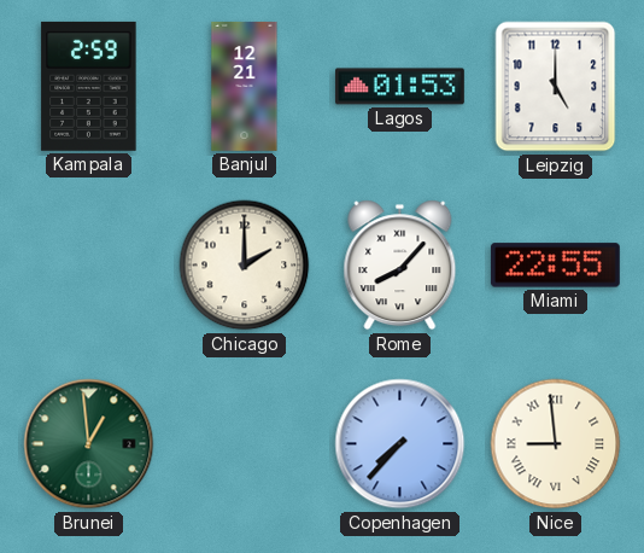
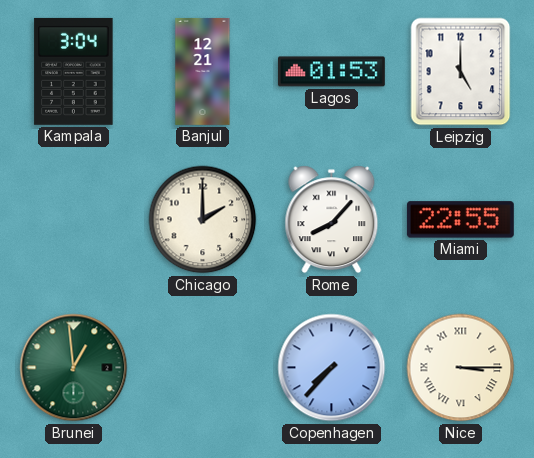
Kampala: 2:59 -> 3:04
Nice: 8:59 -> 3:15
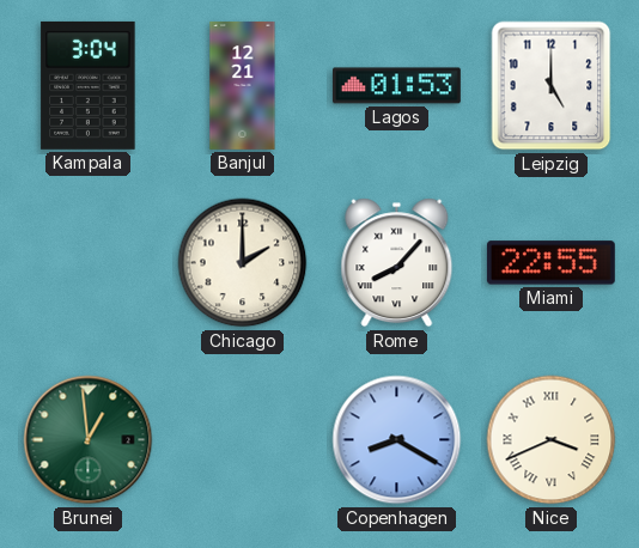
Copenhagen: 7:37 -> 8:20
Nice: 3:15 -> 3:41
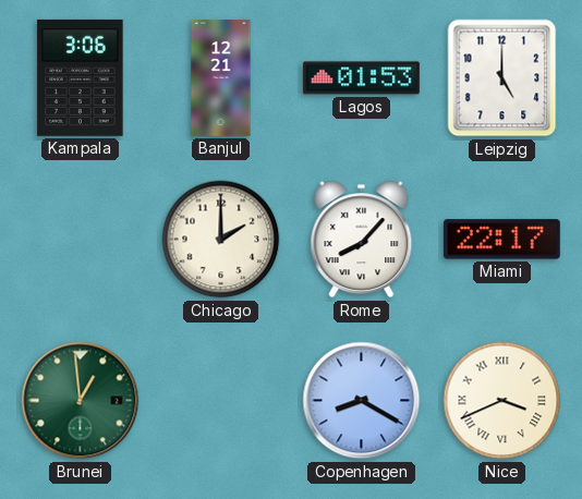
Kampala: 3:04 -> 3:06
Miami: 22:55 -> 22:17
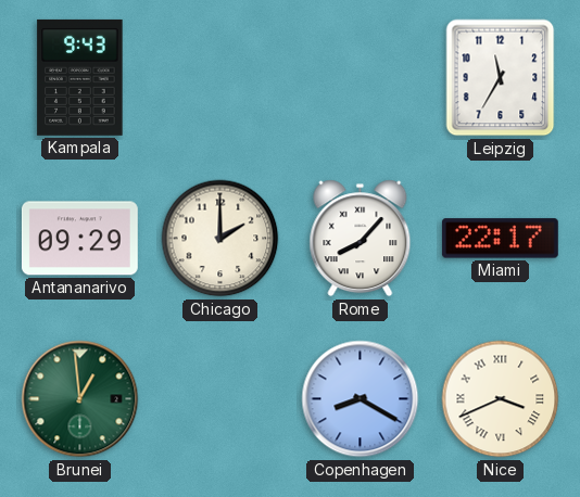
Kampala: 3:06 -> 9:43
Banjul: 12:21 -> none
Lagos: 01:53 -> none
Leipzig: 5:00 -> 11:35
Antananarivo: none -> 09:29
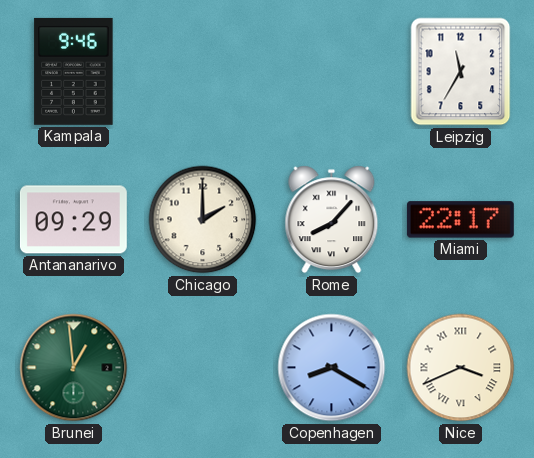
Kampala: 9:43 -> 9:46
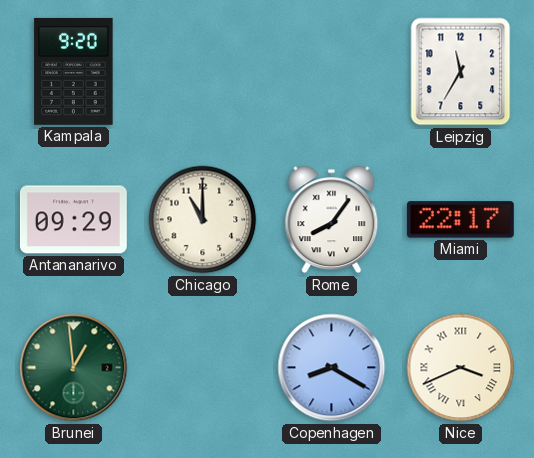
Kampala: 9:46 -> 9:20
Chicago: 2:00 -> 11:00
Rome: 8:07 -> 8:06
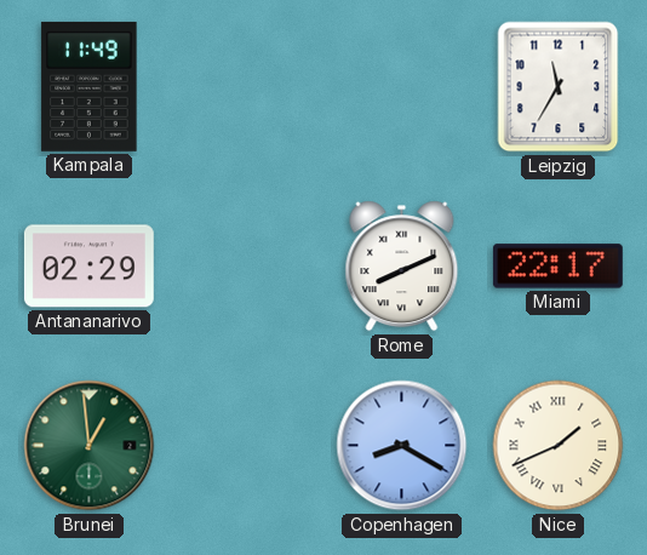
Kampala: 9:20 -> 11:49
Antananarivo: 09:29 -> 02:29
Chicago: 11:00 -> none
Rome: 8:06 -> 8:11
Nice: 3:41 -> 1:41
